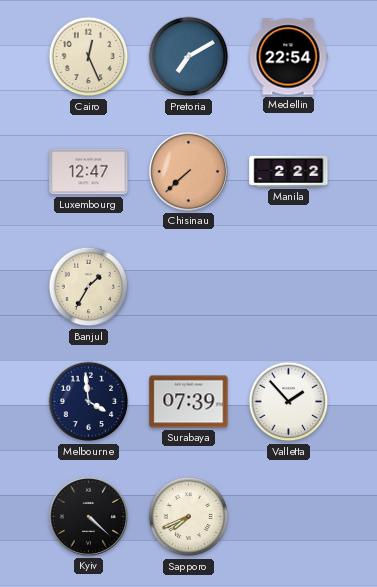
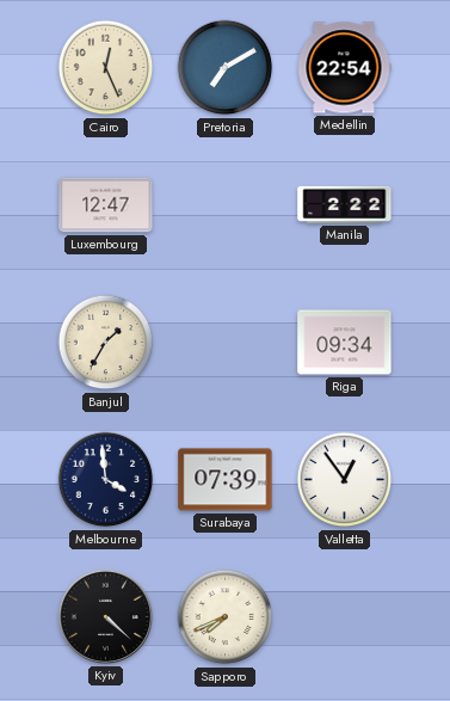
Chisinau: 7:38 -> none
Riga: none -> 09:34
Valletta: 1:53 -> 12:54
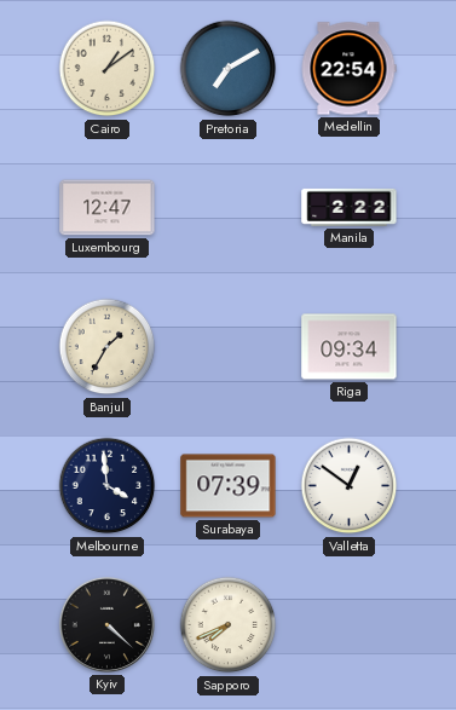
Cairo: 12:26 -> 1:09
Valletta: 12:54 -> 12:51
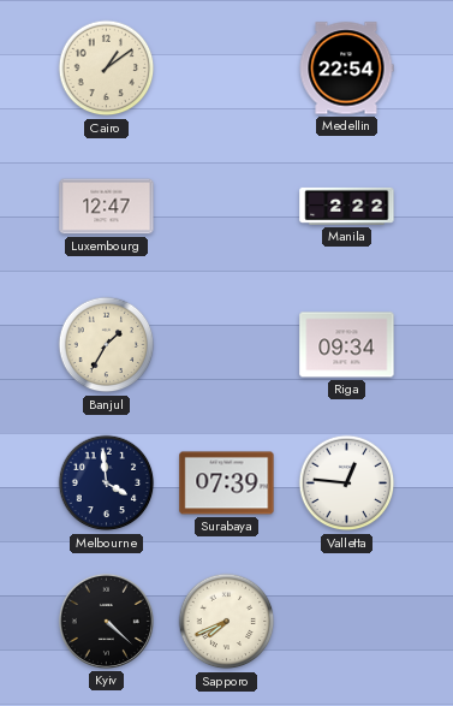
Pretoria: 7:10 -> none
Valletta: 12:51 -> 12:46
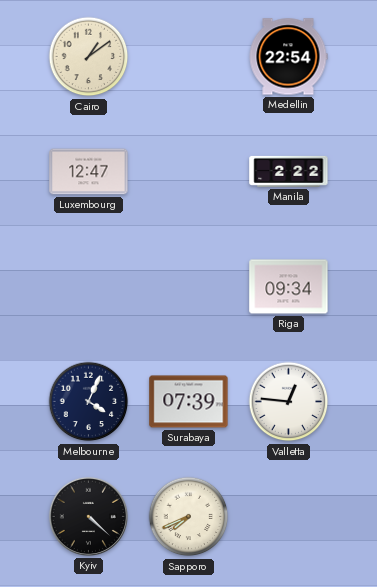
Banjul: 1:35 -> none
Melbourne: 3:59 -> 4:04
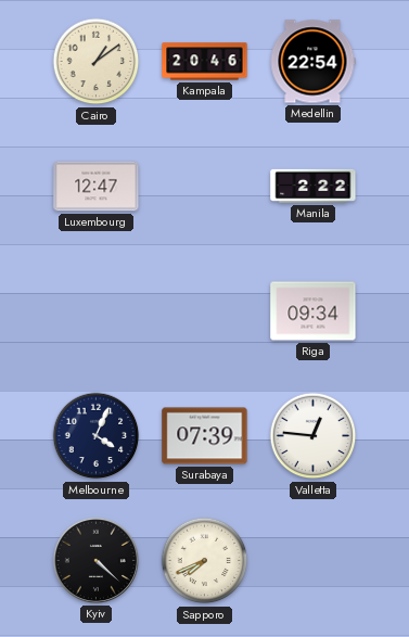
Kampala: none -> 20:46
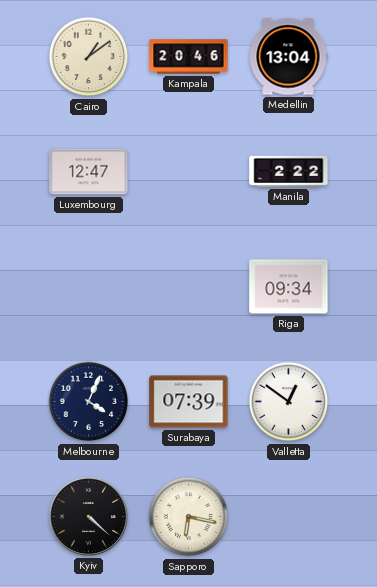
Medellin: 22:54 -> 13:04
Valletta: 12:46 -> 12:51
Sapporo: 7:41 -> 6:17
